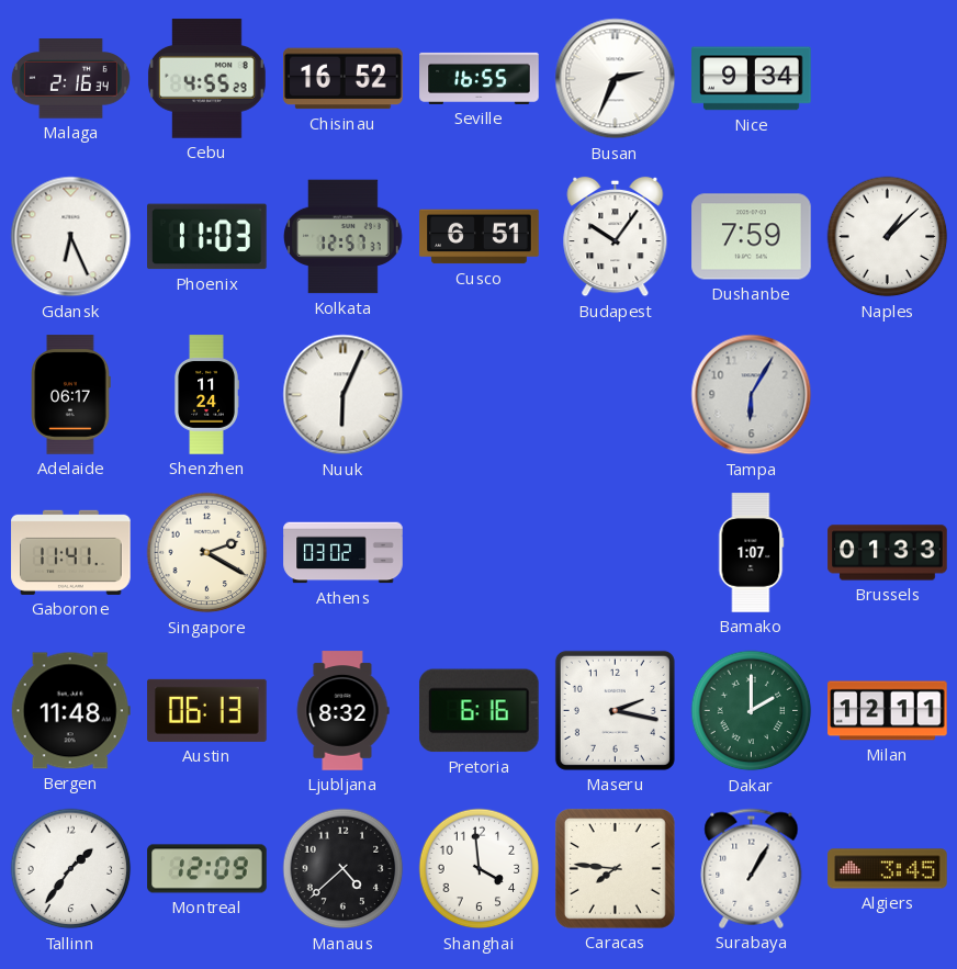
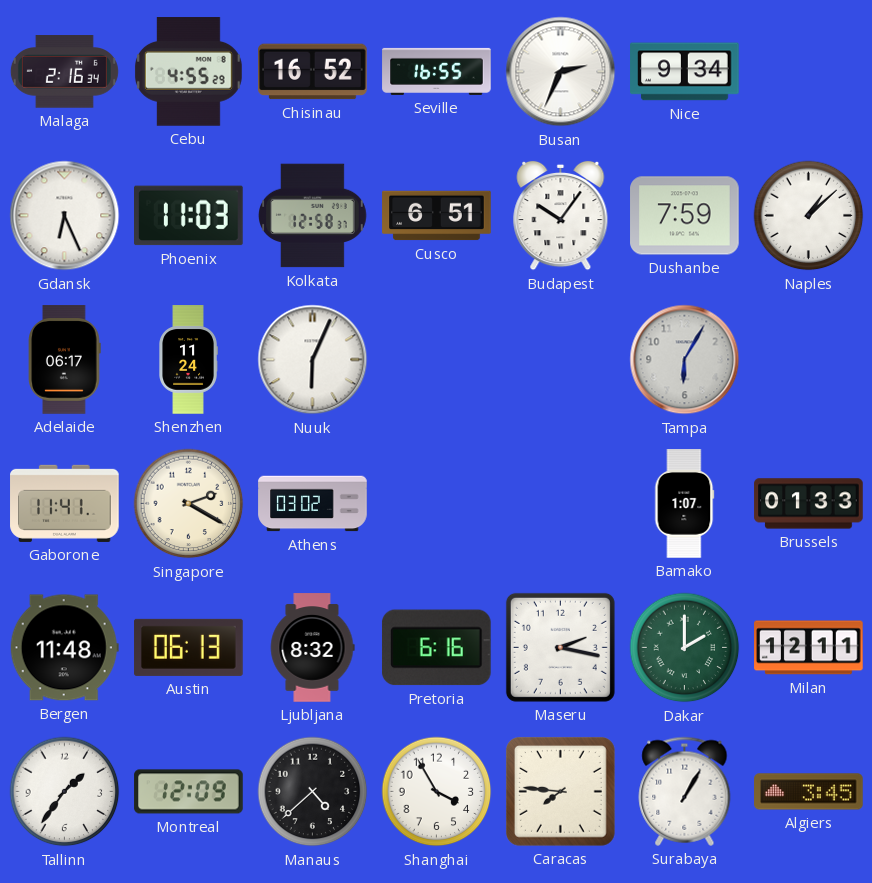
Kolkata: 12:57 -> 12:58
Shanghai: 3:59 -> 3:55
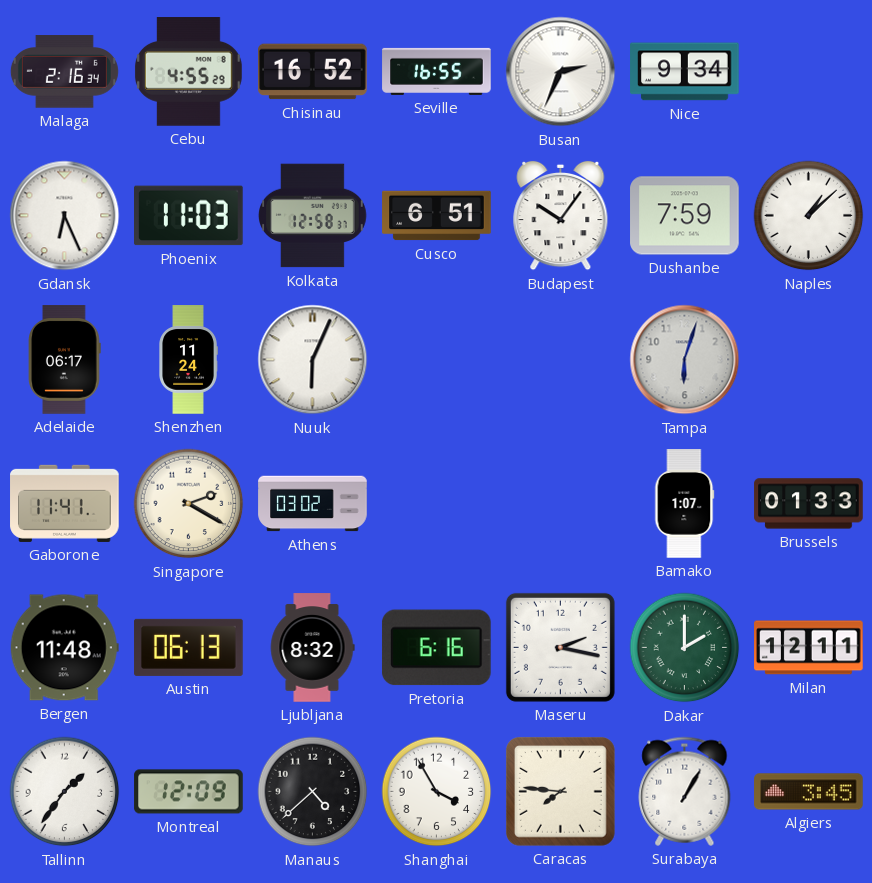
Tampa: 6:05 -> 6:03
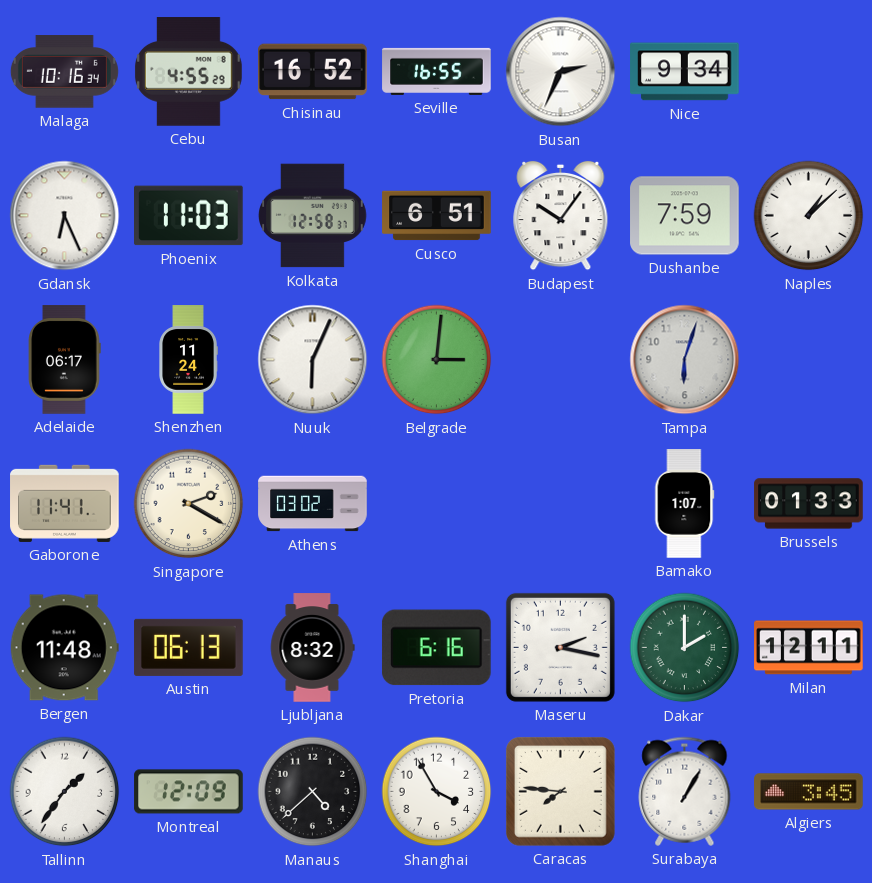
Malaga: 2:16 -> 10:16
Belgrade: none -> 3:01
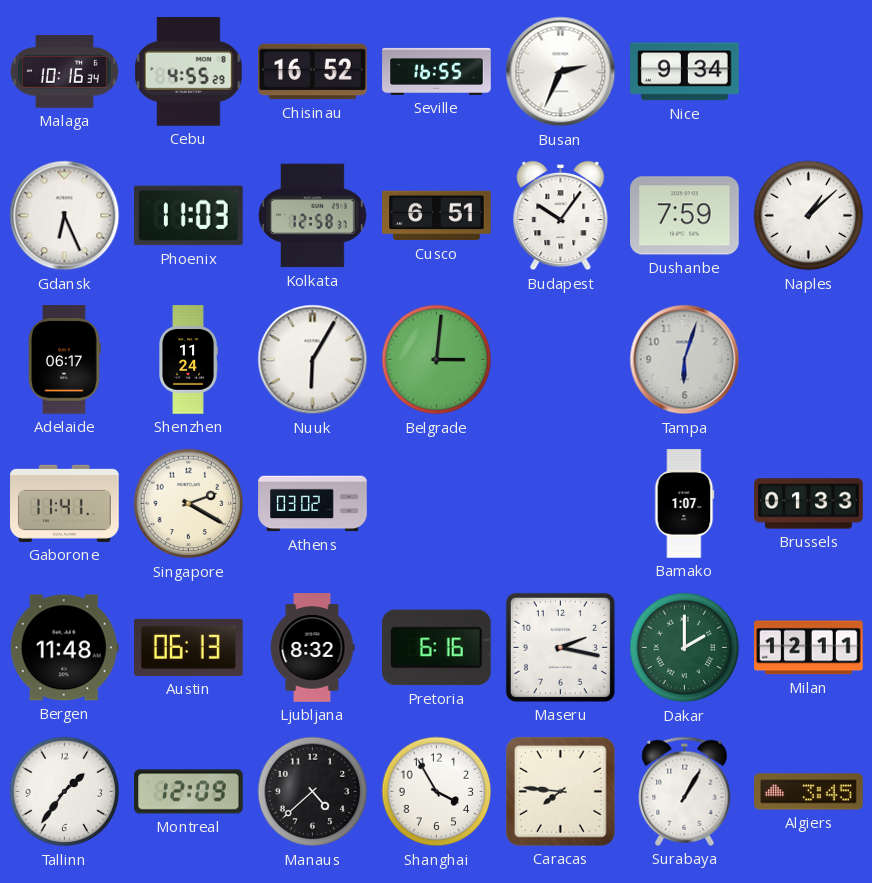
Nuuk: 6:04 -> 6:05
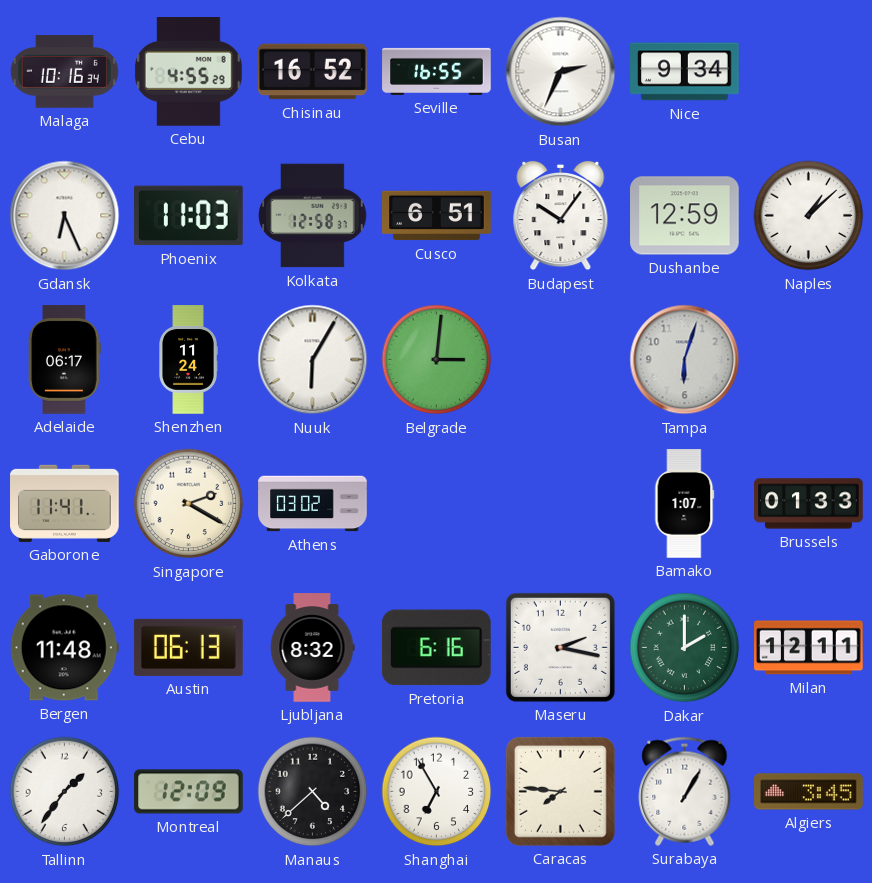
Dushanbe: 7:59 -> 12:59
Shanghai: 3:55 -> 6:55
